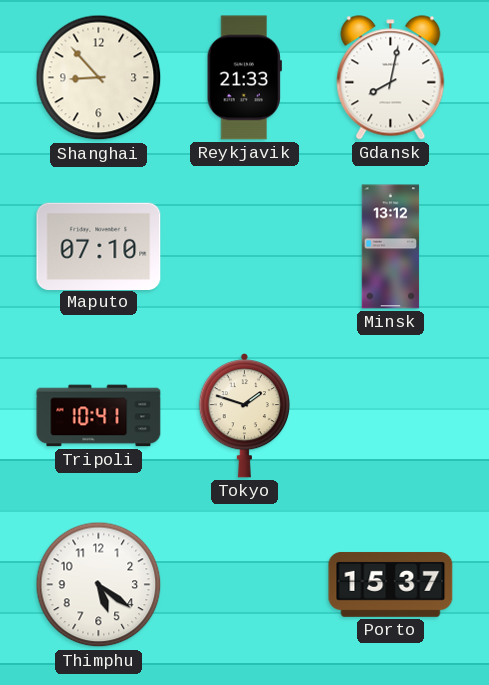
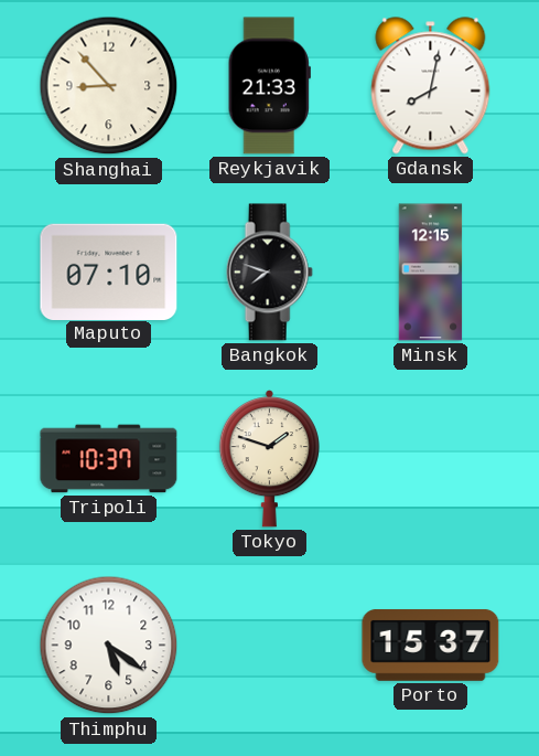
Bangkok: none -> 7:48
Minsk: 13:12 -> 12:15
Tripoli: 10:41 -> 10:37
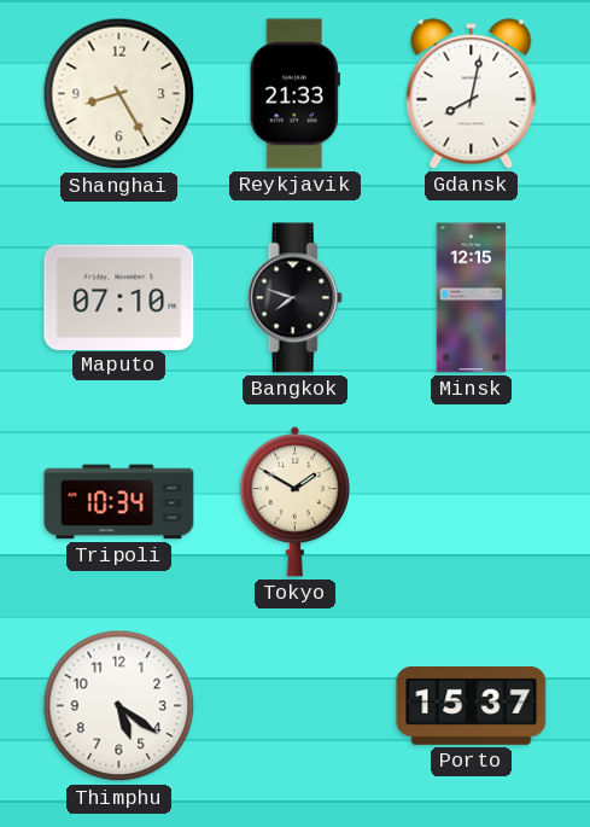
Shanghai: 8:53 -> 8:25
Tripoli: 10:37 -> 10:34
Tokyo: 1:48 -> 1:50
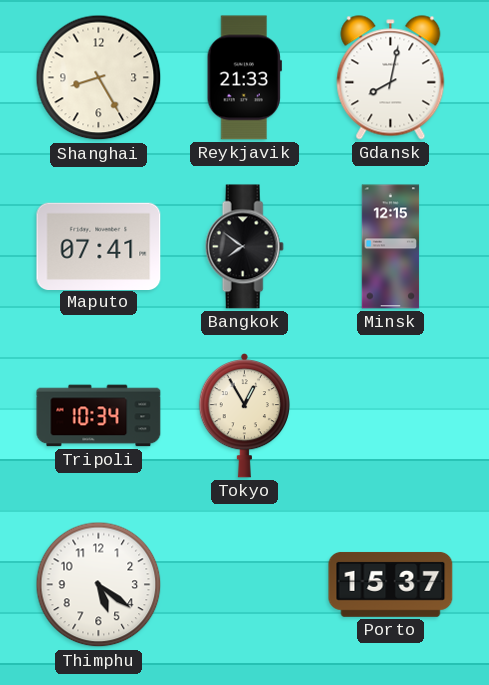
Maputo: 07:10 -> 07:41
Bangkok: 7:48 -> 7:51
Tokyo: 1:50 -> 12:55
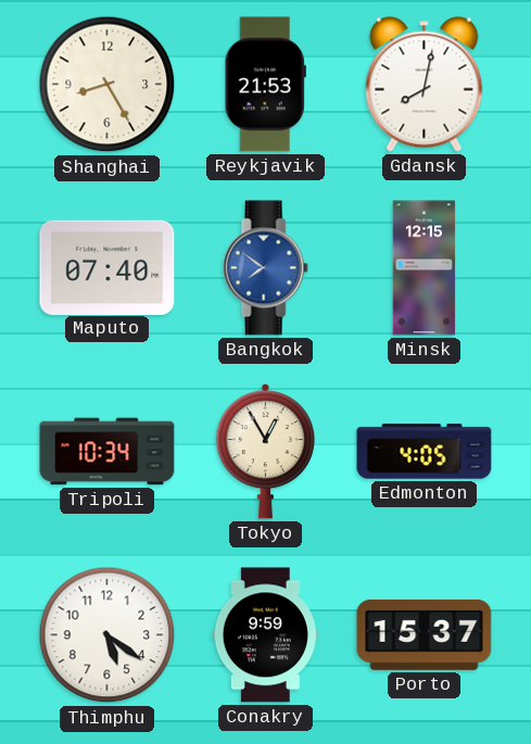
Reykjavik: 21:33 -> 21:53
Maputo: 07:41 -> 07:40
Bangkok dial: black -> blue
Edmonton: none -> 4:05
Conakry: none -> 9:59
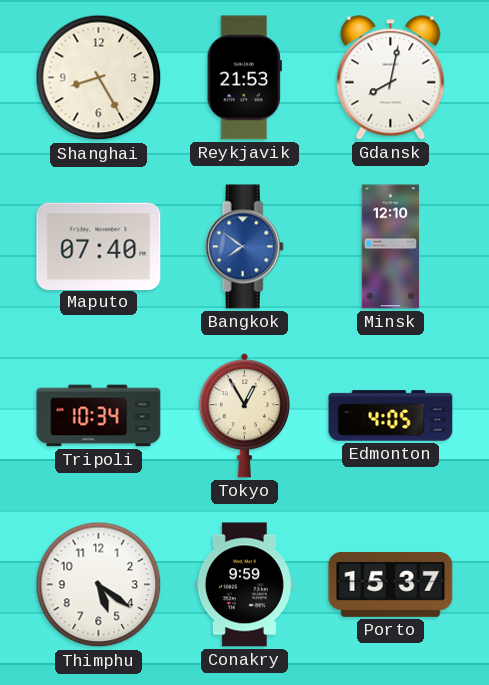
Minsk: 12:15 -> 12:10
